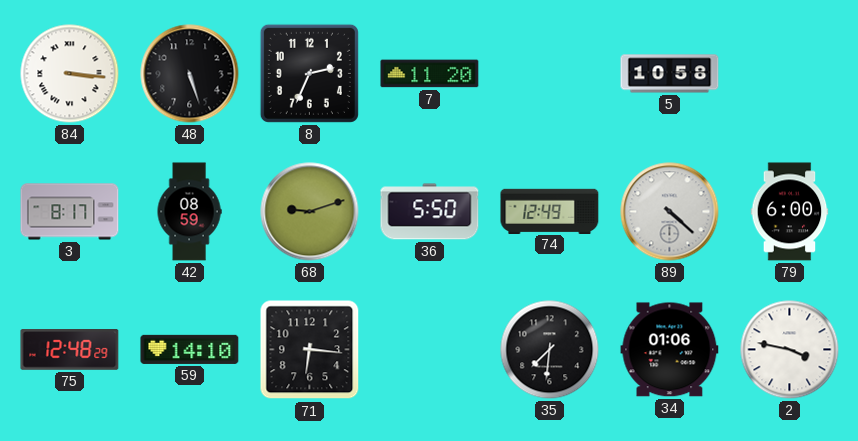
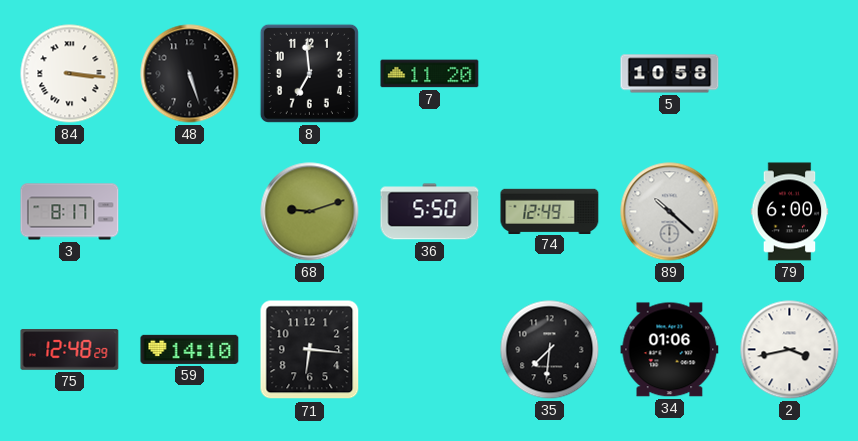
8: 2:34 -> 6:59
42: 08:59 -> none
89: 4:22 -> 10:22
2: 3:47 -> 3:43
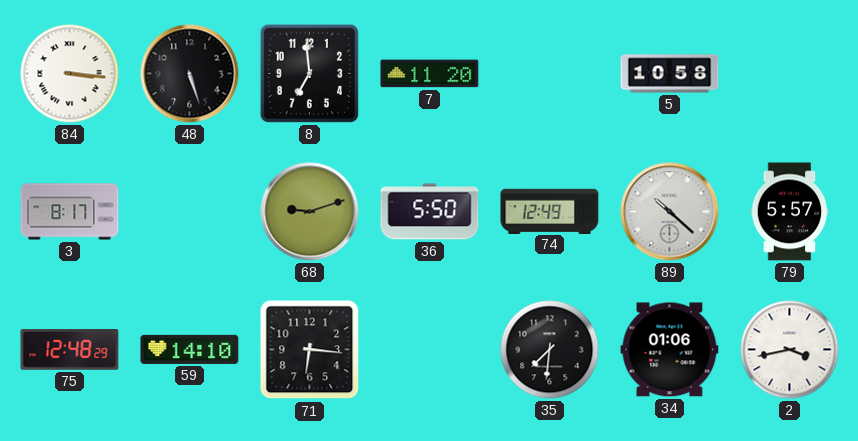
79: 6:00 -> 5:57
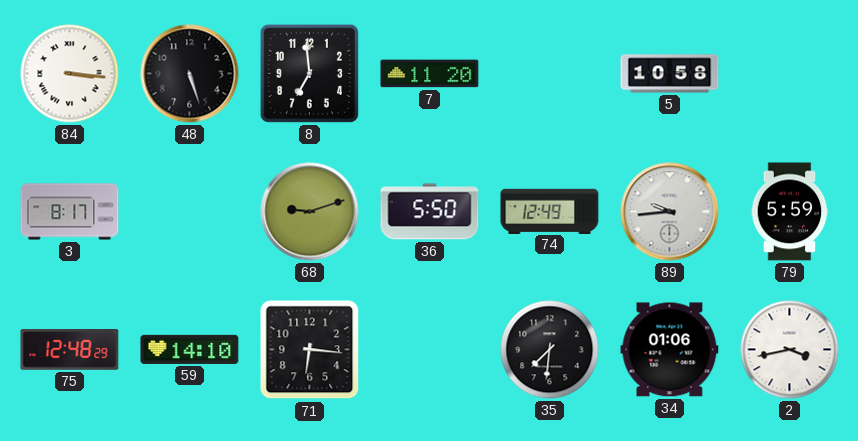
89: 10:22 -> 9:44
79: 5:57 -> 5:59
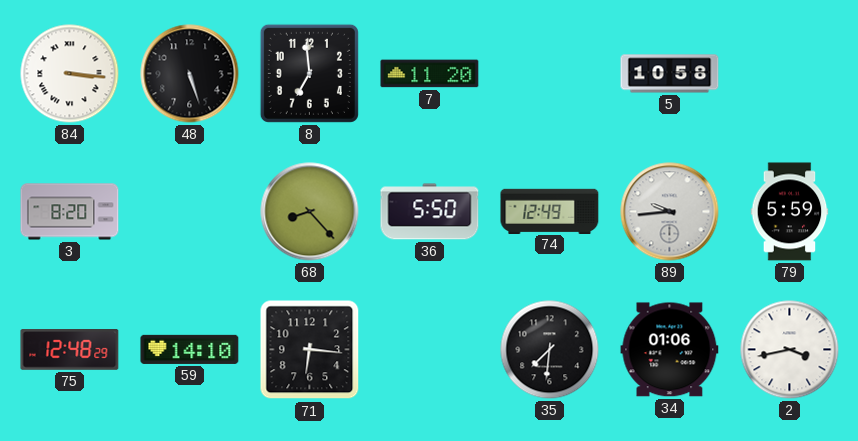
3: 8:17 -> 8:20
68: 9:12 -> 8:23
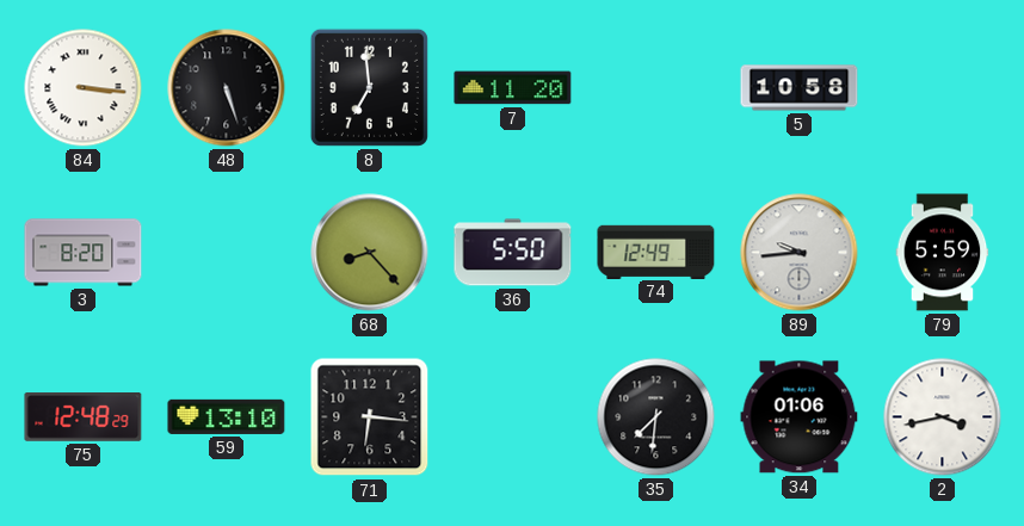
59: 14:10 -> 13:10
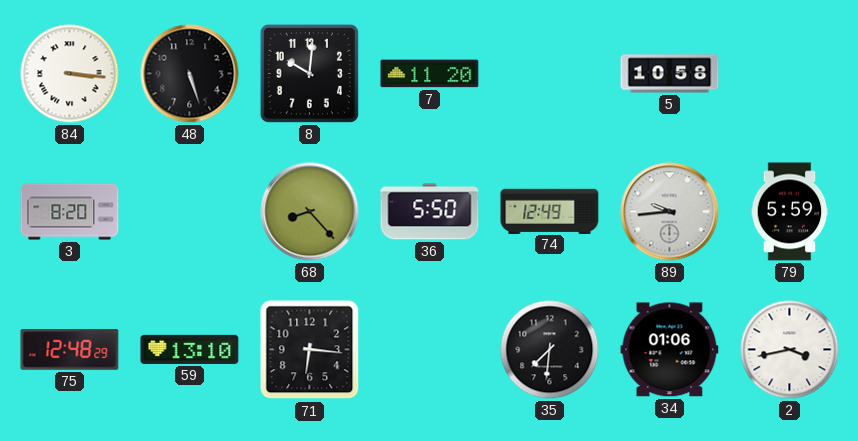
8: 6:59 -> 10:01
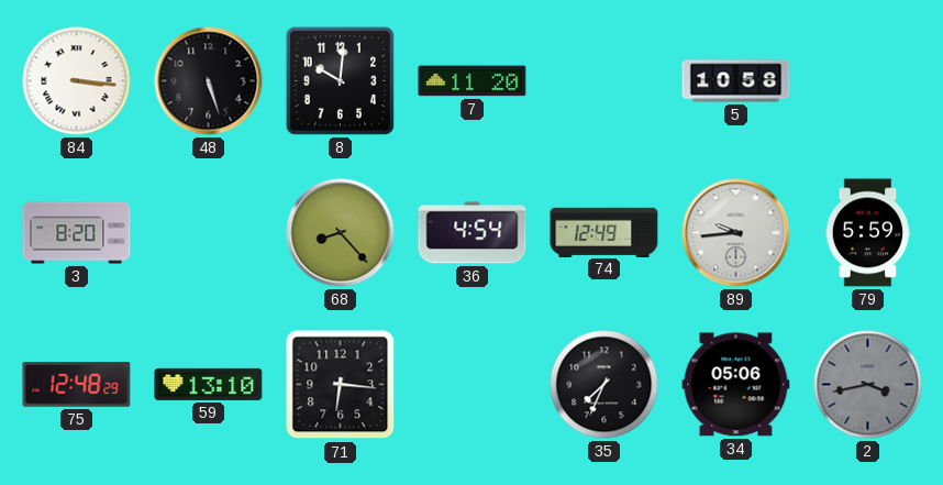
36: 5:50 -> 4:54
35: 7:31 -> 7:34
34: 01:06 -> 05:06
2 dial: white -> grey
